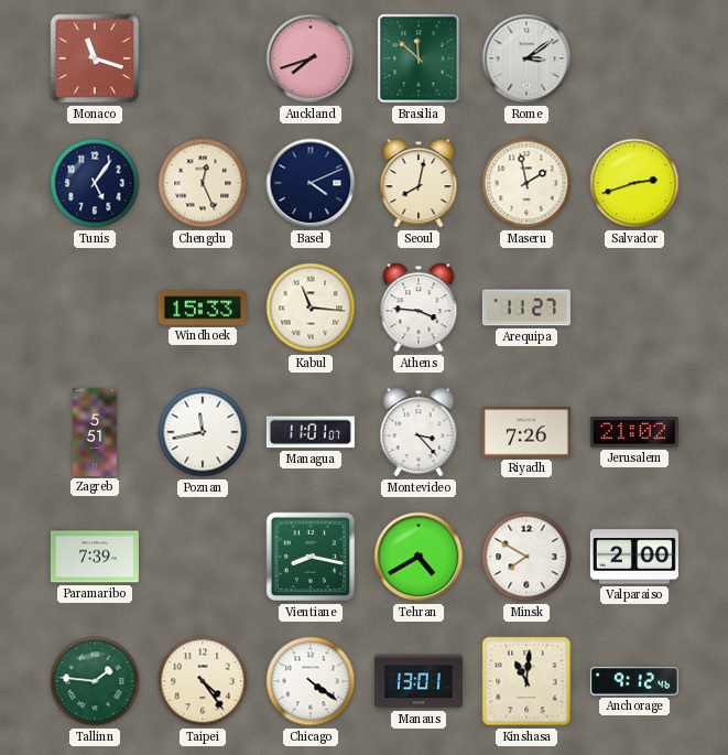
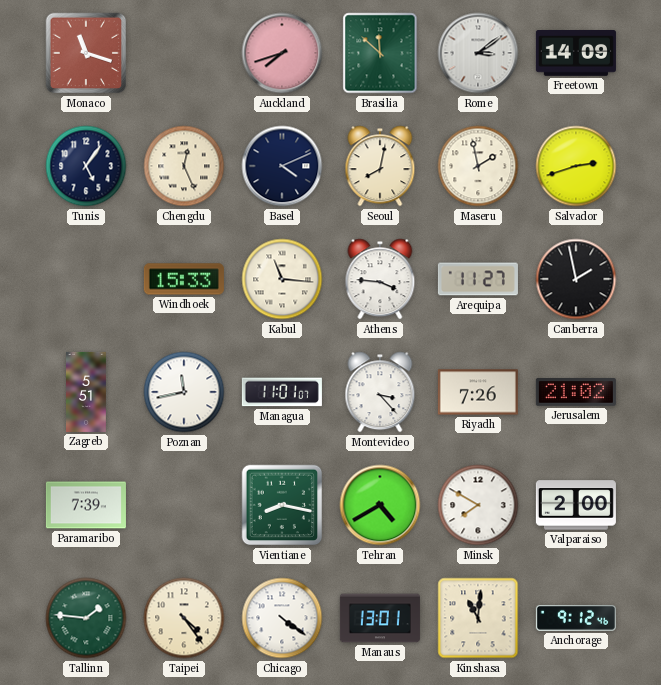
Freetown: none -> 14:09
Canberra: none -> 1:58
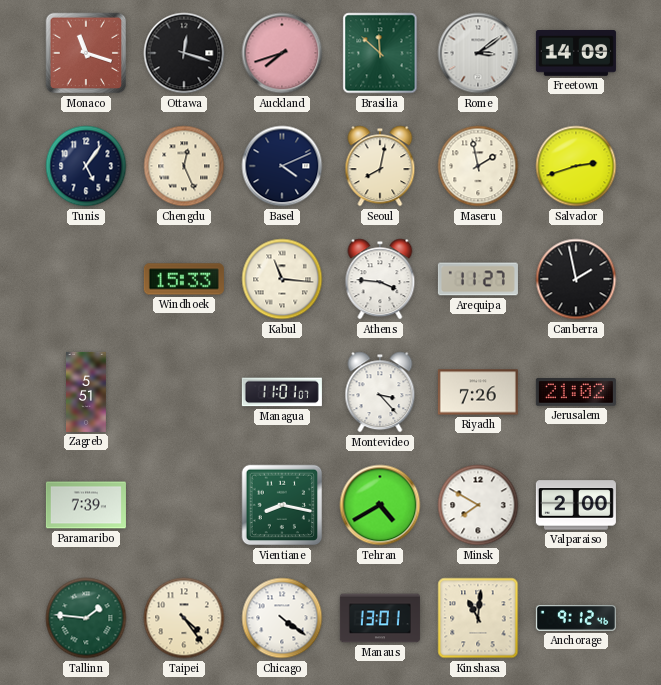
Ottawa: none -> 12:18
Poznan: 11:43 -> none
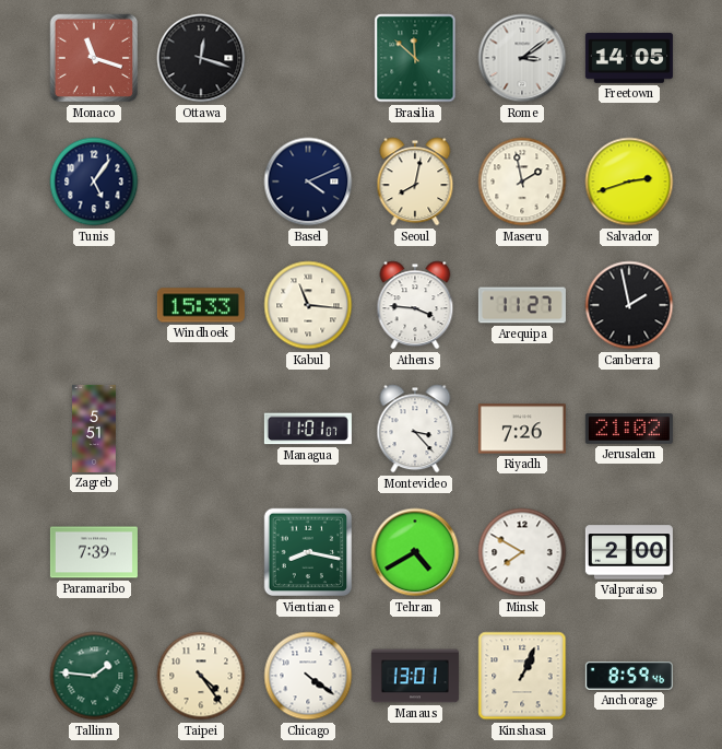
Auckland: 7:42 -> none
Freetown: 14:09 -> 14:05
Chengdu: 12:26 -> none
Kinshasa: 11:01 -> 1:04
Anchorage: 9:12 -> 8:59
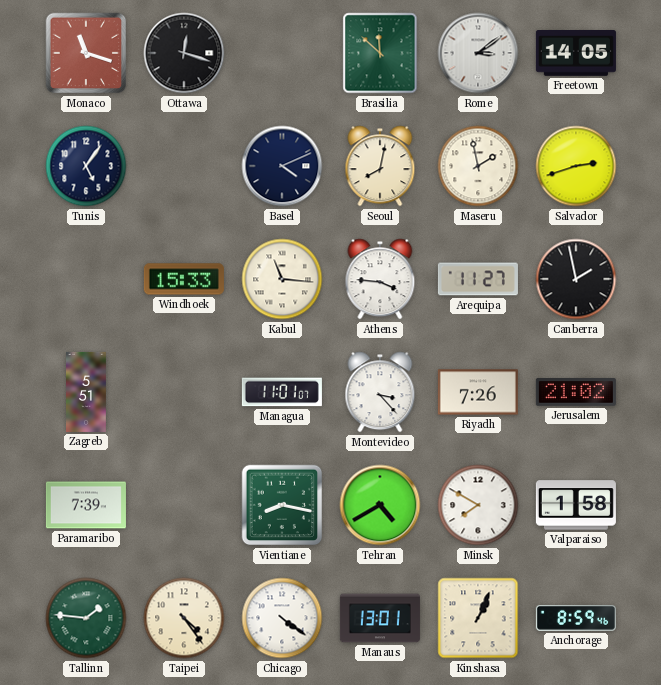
Valparaiso: 2:00 -> 1:58
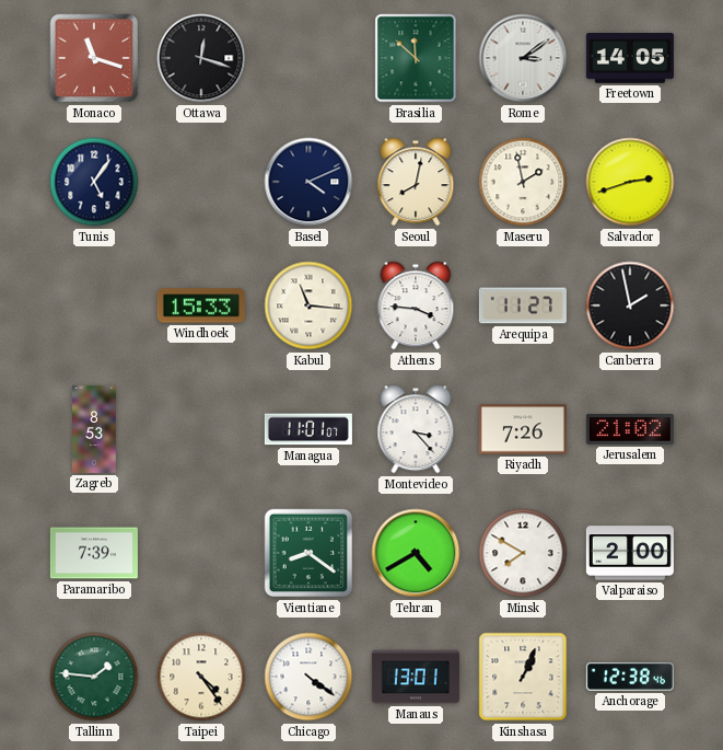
Zagreb: 5:51 -> 8:53
Vientiane: 8:17 -> 8:21
Valparaiso: 1:58 -> 2:00
Anchorage: 8:59 -> 12:38
